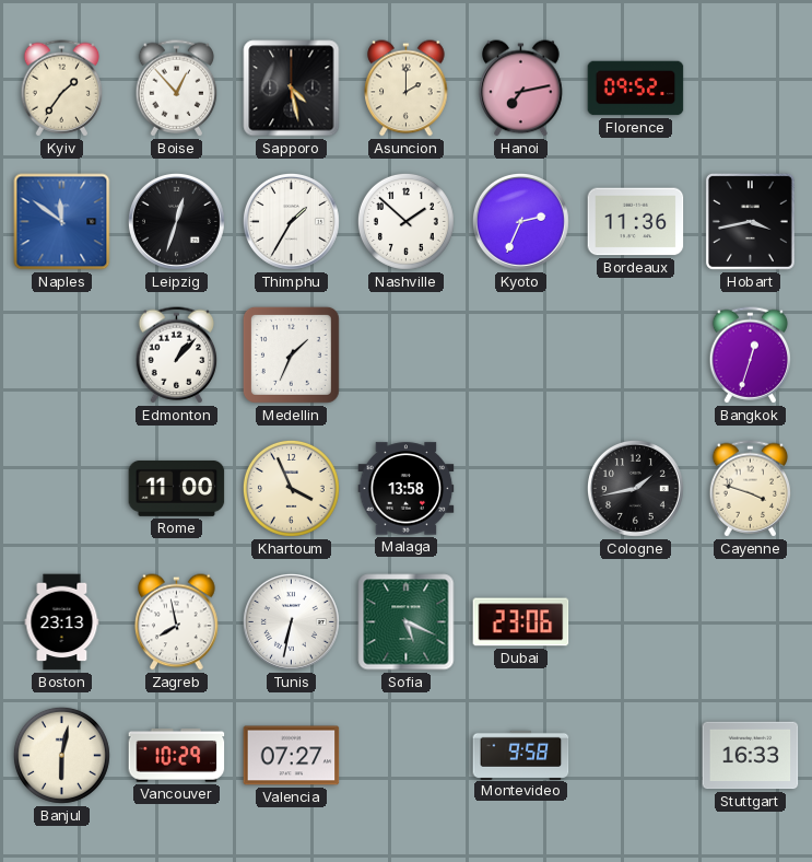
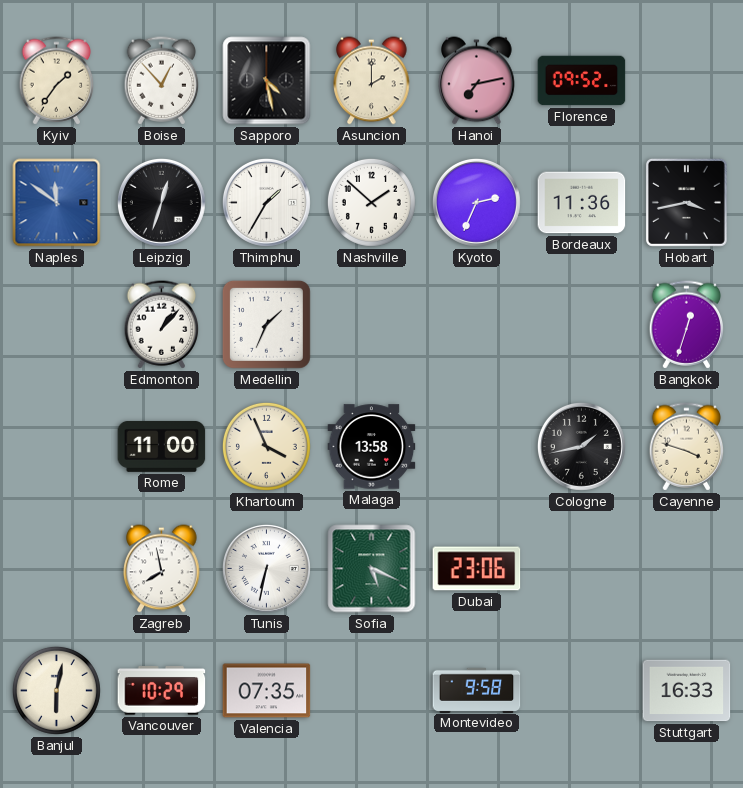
Boston: 23:13 -> none
Valencia: 07:27 -> 07:35
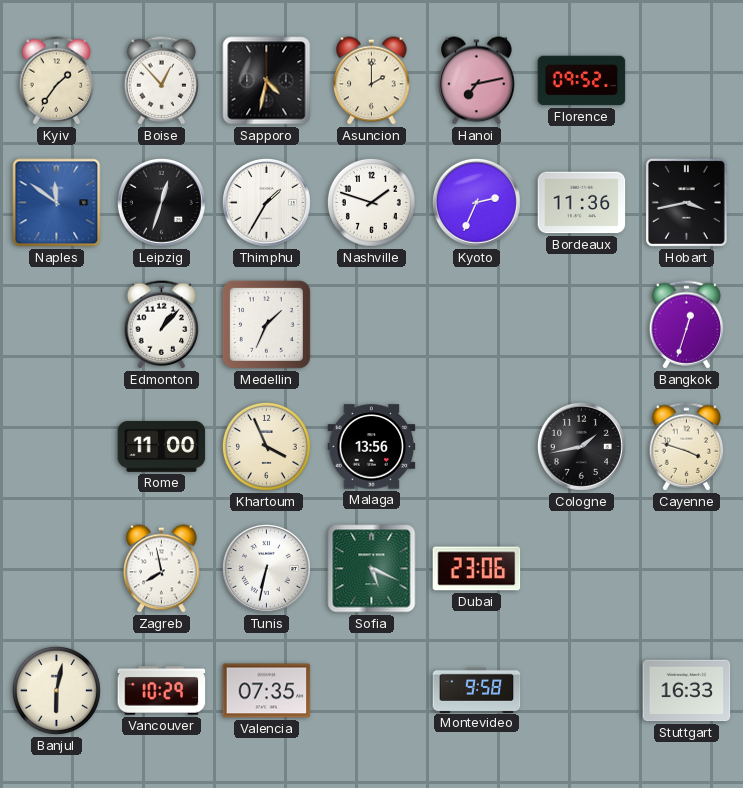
Sapporo: 4:28 -> 4:32
Nashville: 1:52 -> 1:48
Malaga: 13:58 -> 13:56
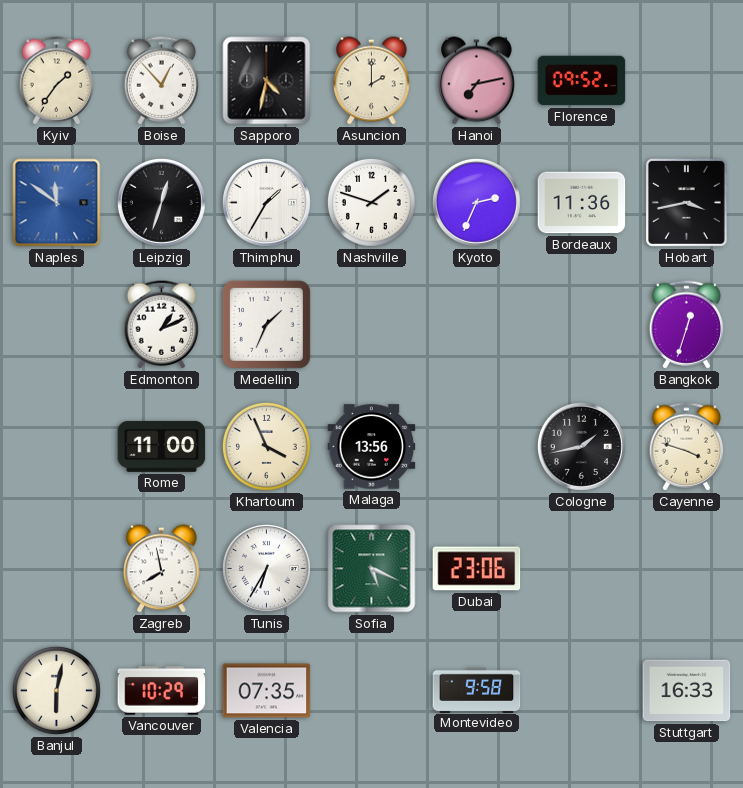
Edmonton: 1:07 -> 1:11
Tunis: 6:32 -> 6:35
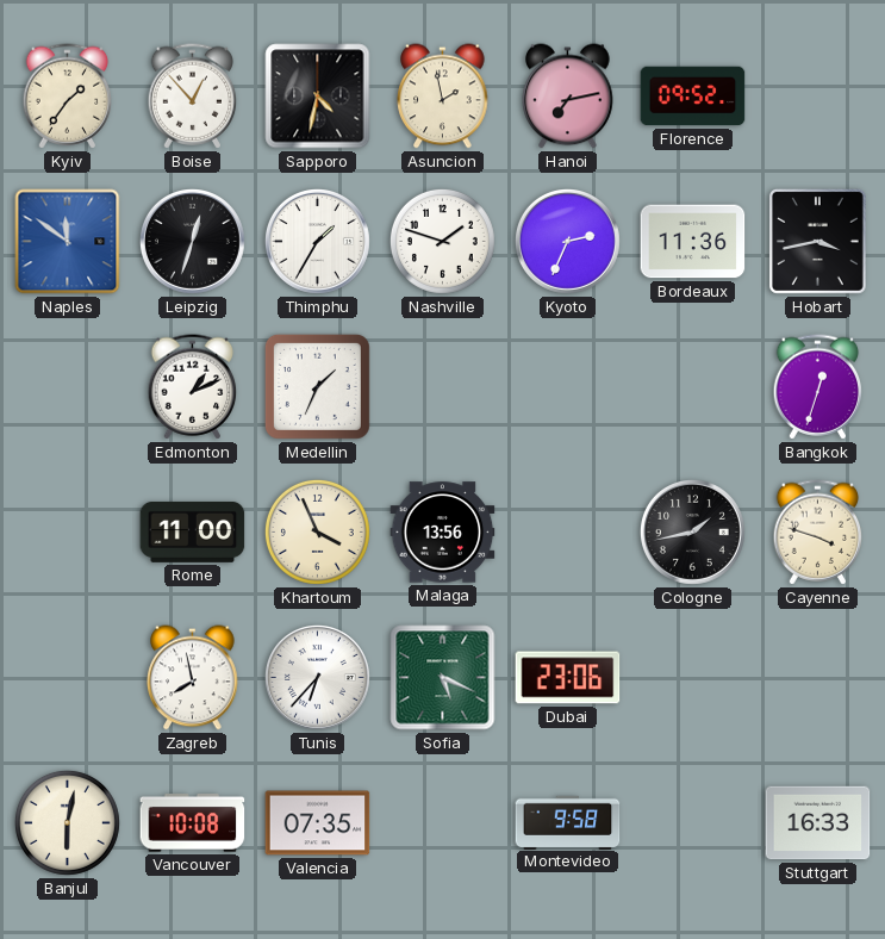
Asuncion: 2:00 -> 1:58
Tunis: 6:35 -> 6:37
Vancouver: 10:29 -> 10:08
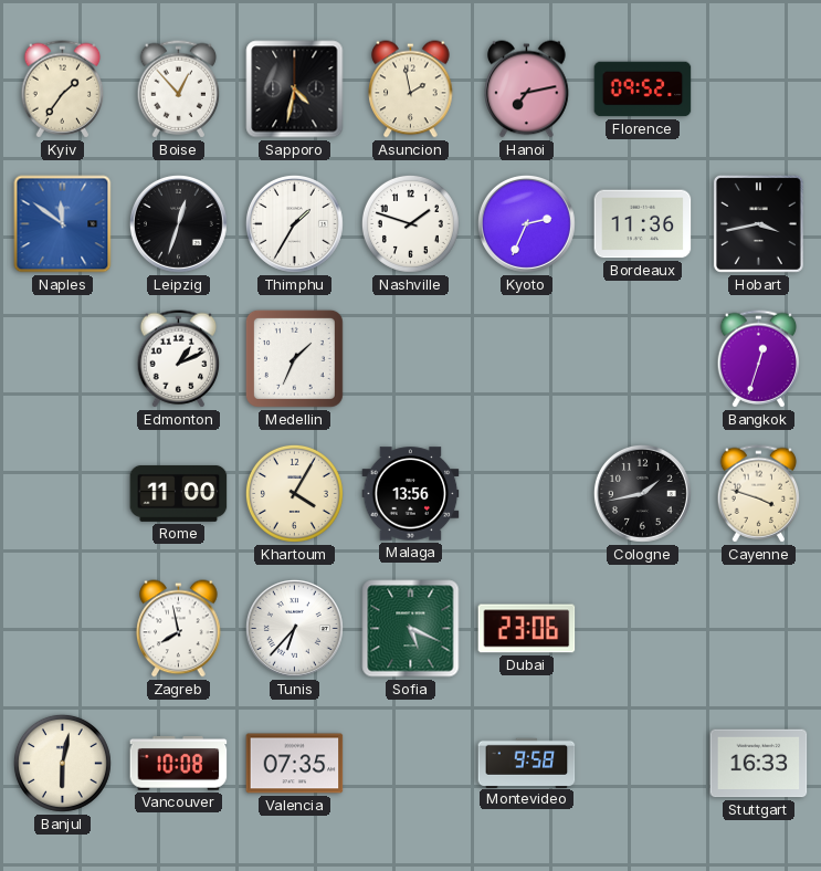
Khartoum: 3:56 -> 4:05
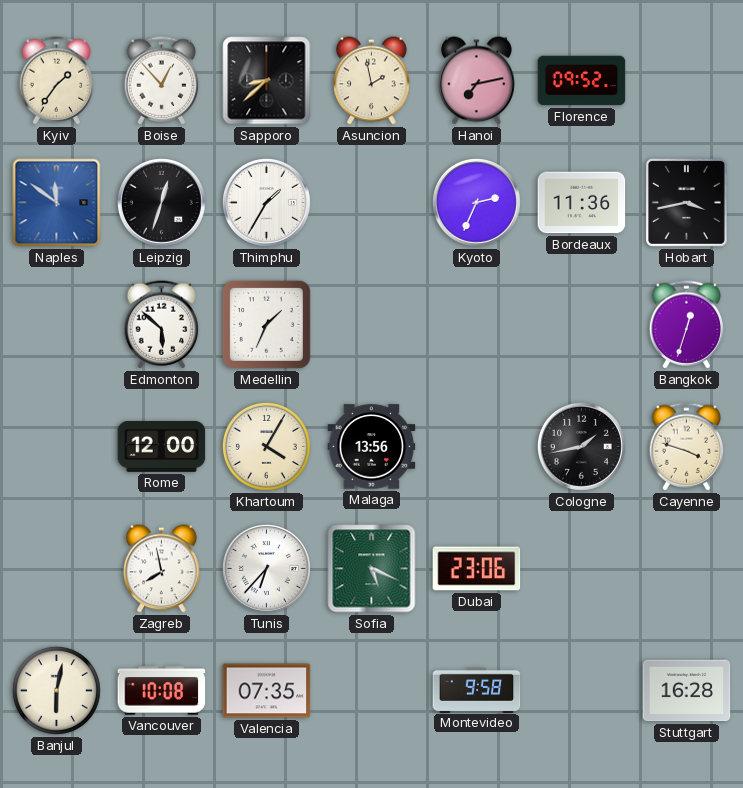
Sapporo: 4:32 -> 8:38
Nashville: 1:48 -> none
Edmonton: 1:11 -> 5:52
Rome: 11:00 -> 12:00
Stuttgart: 16:33 -> 16:28
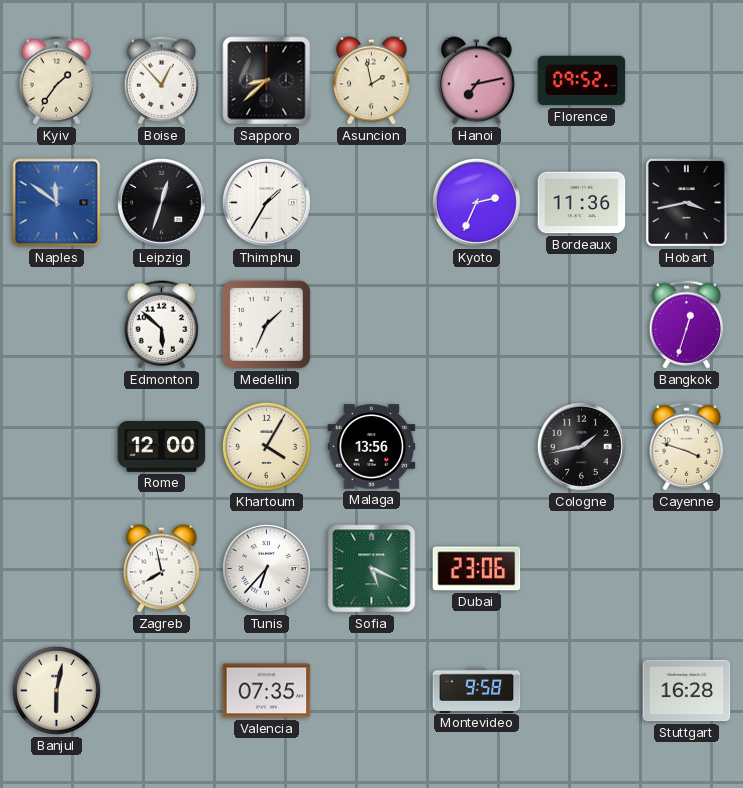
Vancouver: 10:08 -> none
